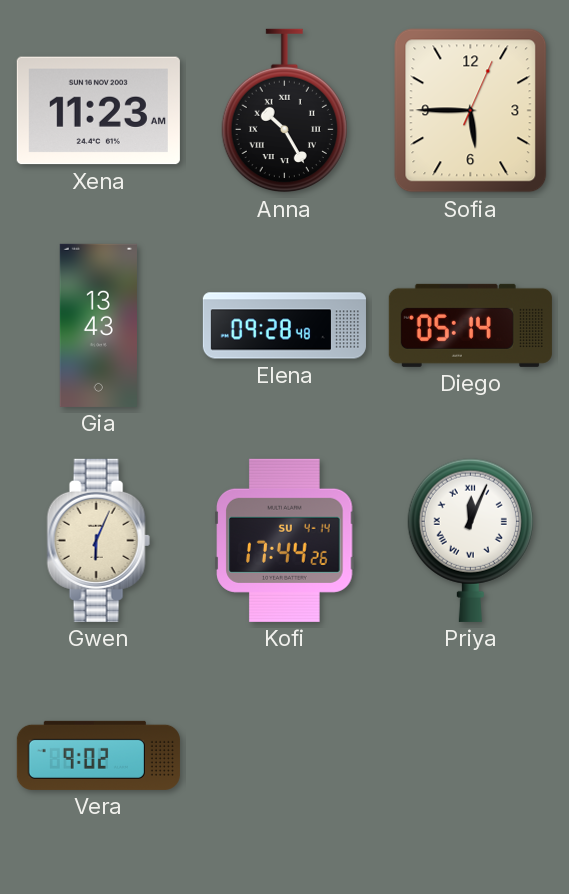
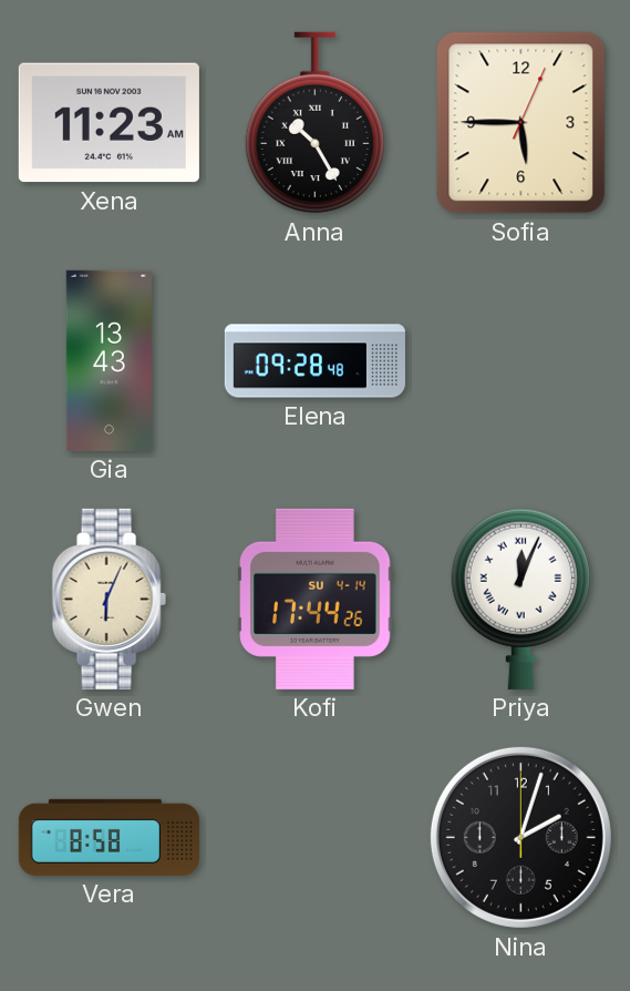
Diego: 05:14 -> none
Vera: 9:02 -> 8:58
Nina: none -> 2:03
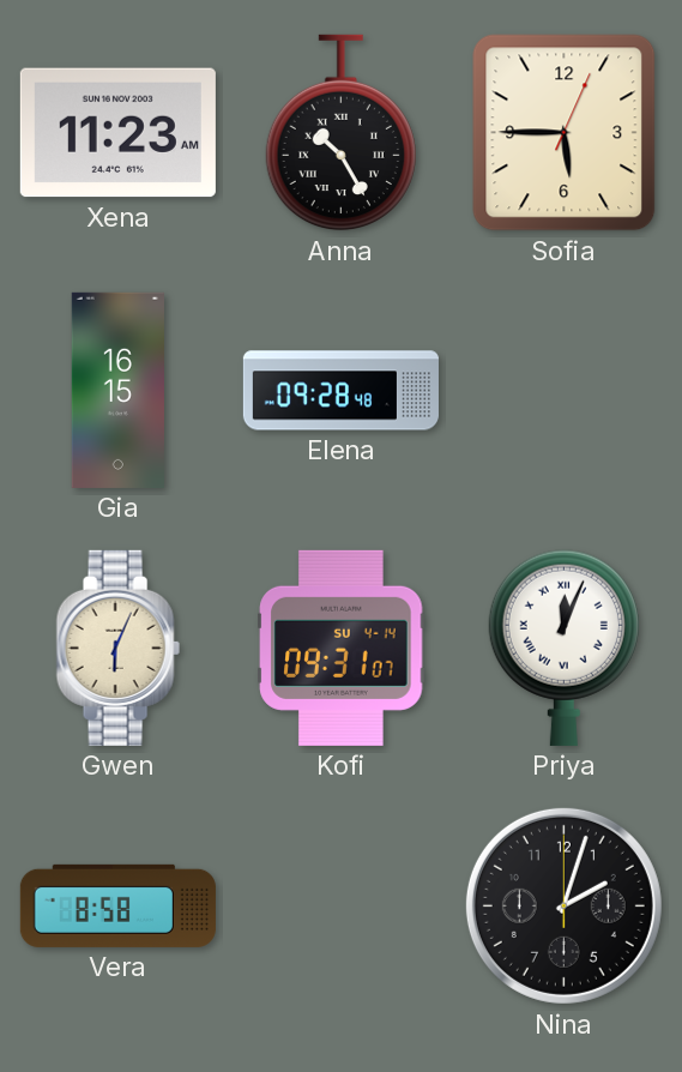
Gia: 13:43 -> 16:15
Kofi: 17:44 -> 09:31
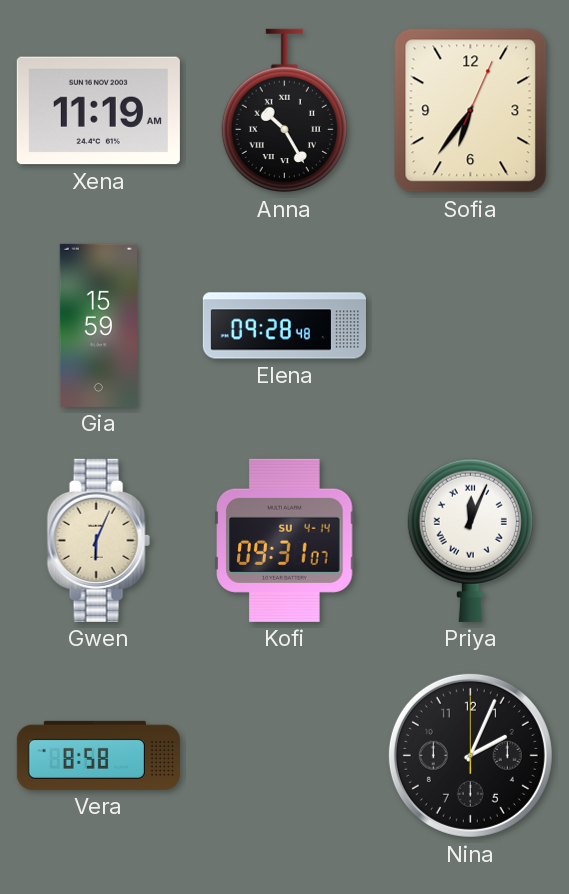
Xena: 11:23 -> 11:19
Sofia: 5:45 -> 6:36
Gia: 16:15 -> 15:59
Nina: 2:03 -> 2:04
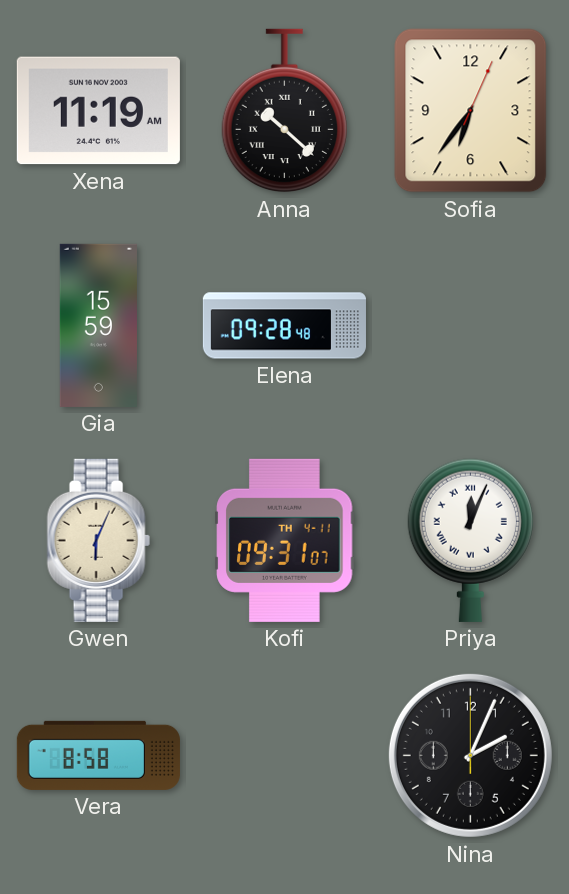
Anna: 10:25 -> 10:22
Kofi date: SU 4-14 -> TH 4-11
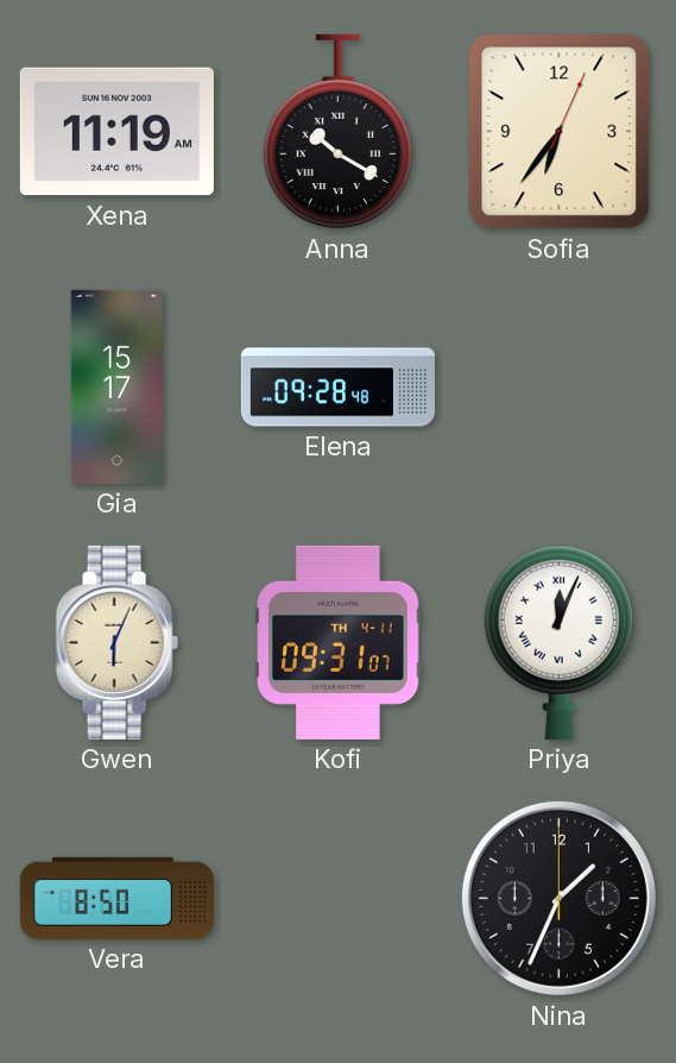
Anna: 10:22 -> 10:20
Gia: 15:59 -> 15:17
Vera: 8:58 -> 8:50
Nina: 2:04 -> 1:34
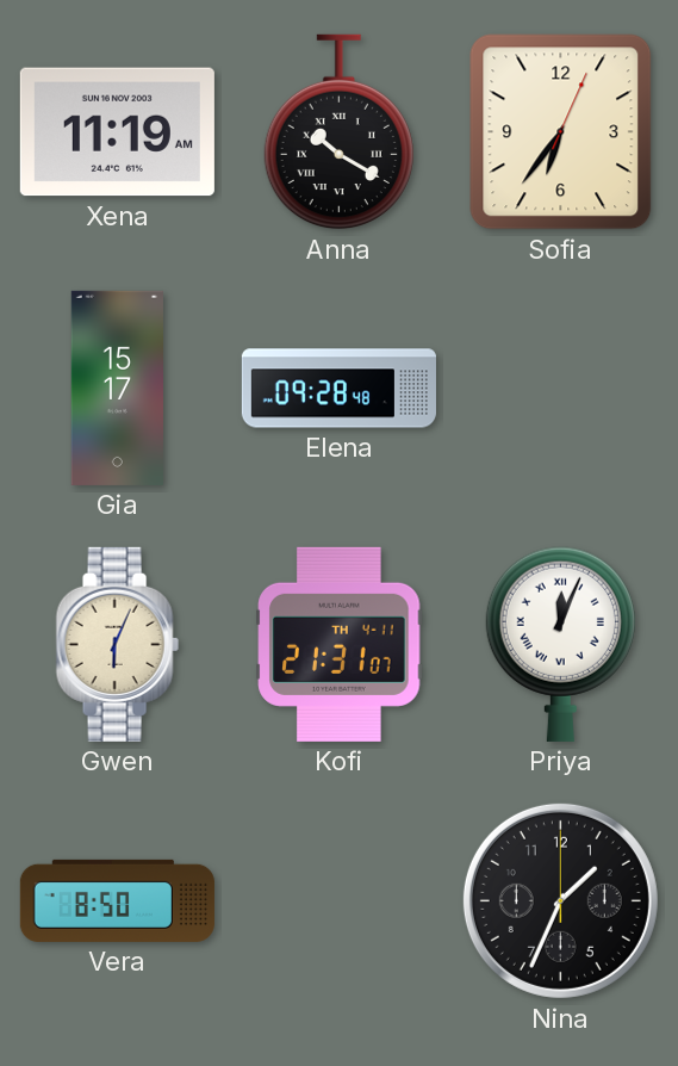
Kofi: 09:31 -> 21:31
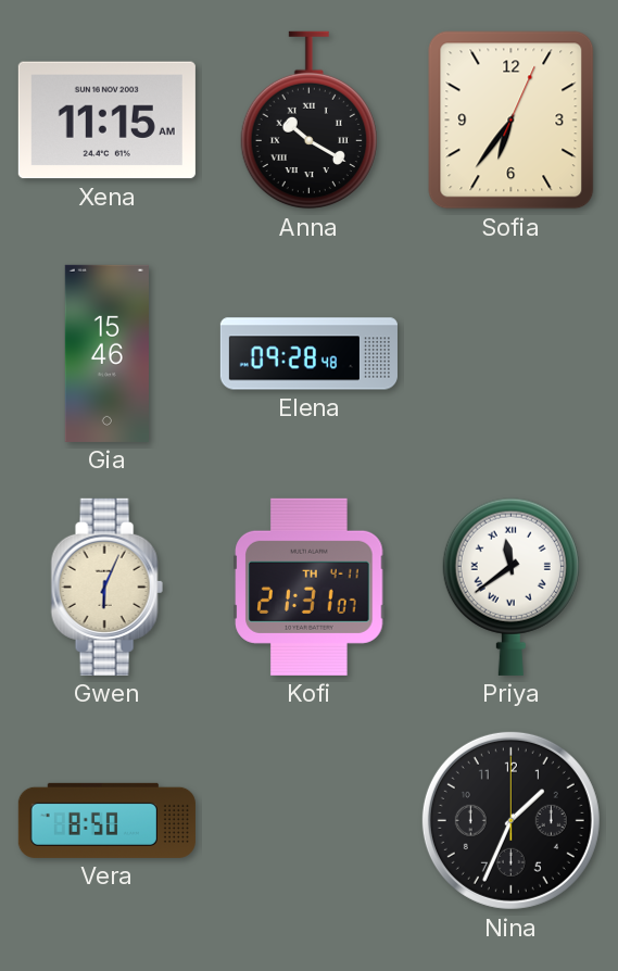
Xena: 11:19 -> 11:15
Gia: 15:17 -> 15:46
Priya: 12:04 -> 11:39
